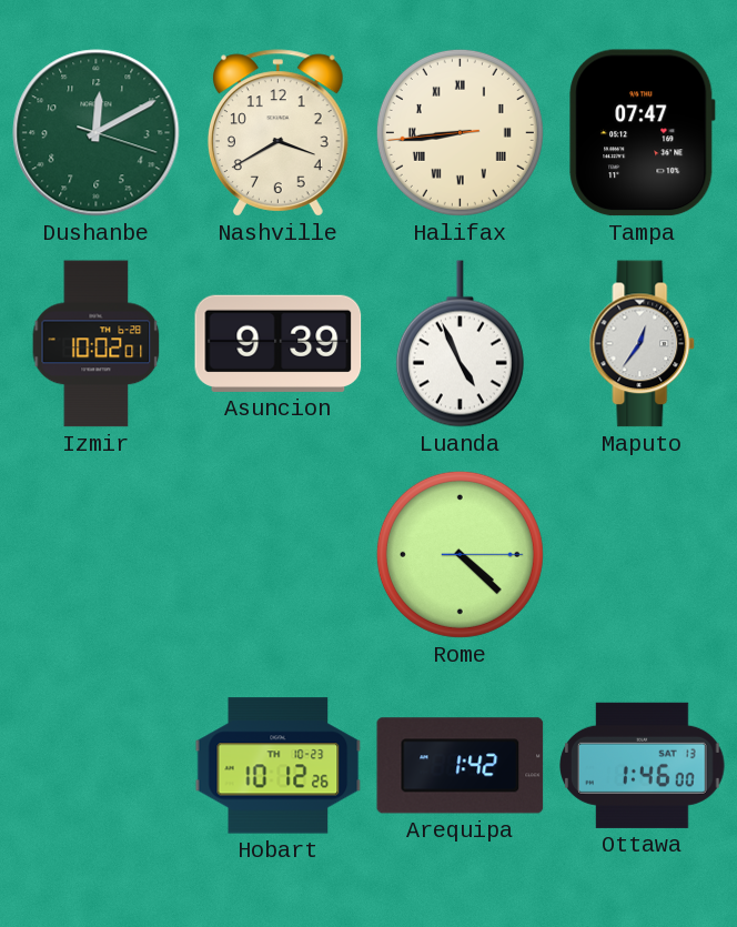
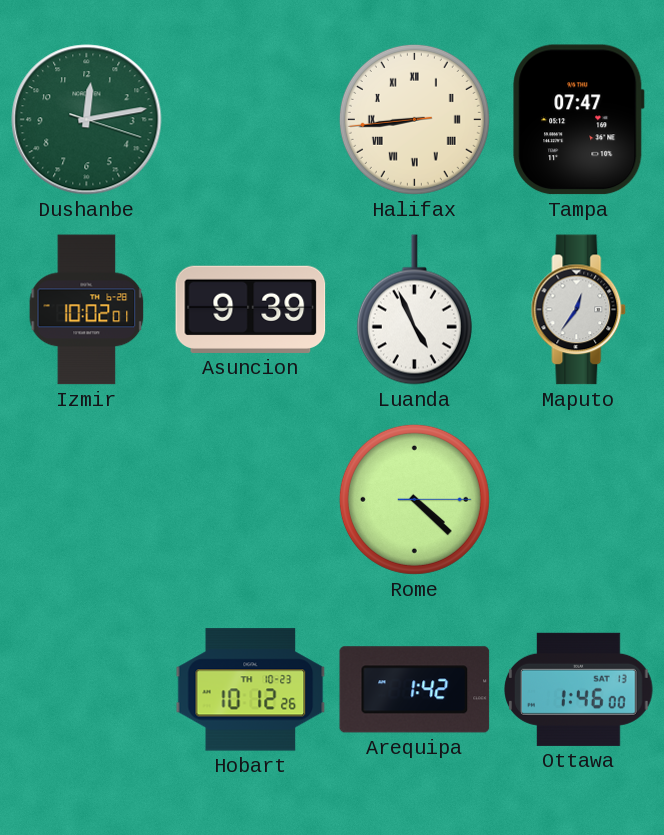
Dushanbe: 12:10 -> 12:13
Nashville: 3:40 -> none
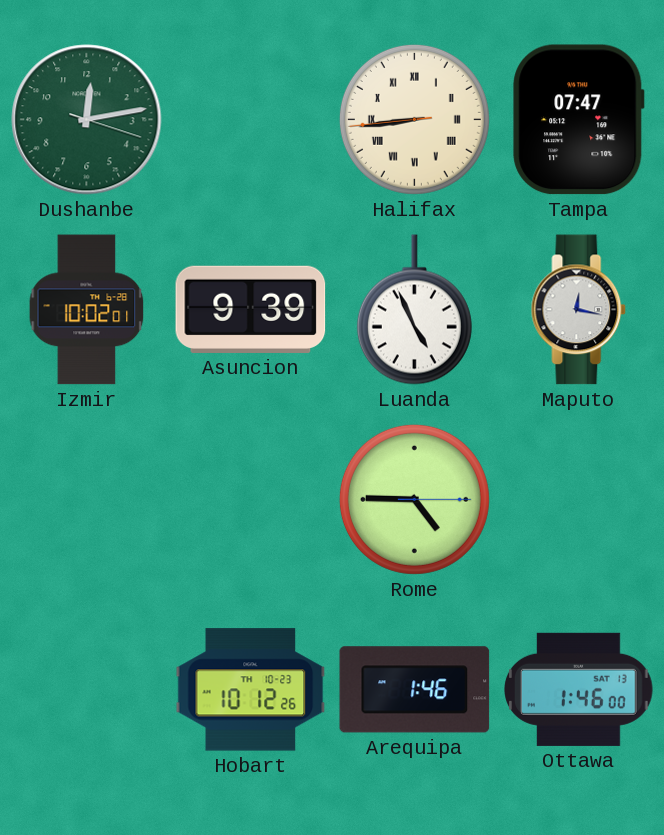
Maputo: 12:36 -> 12:17
Rome: 4:22 -> 4:45
Arequipa: 1:42 -> 1:46
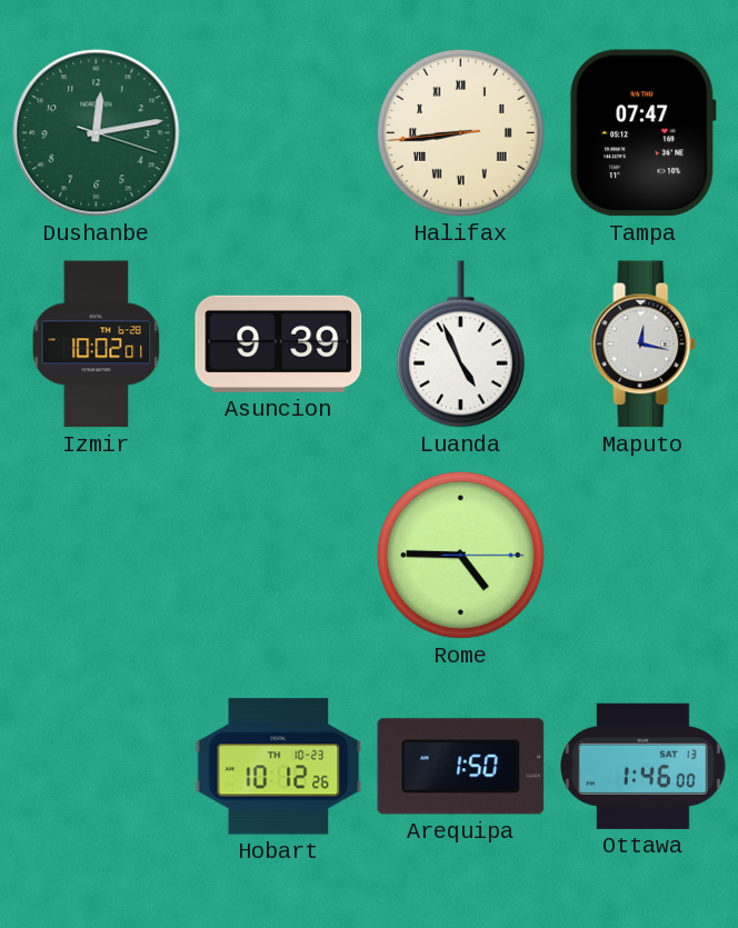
Arequipa: 1:46 -> 1:50
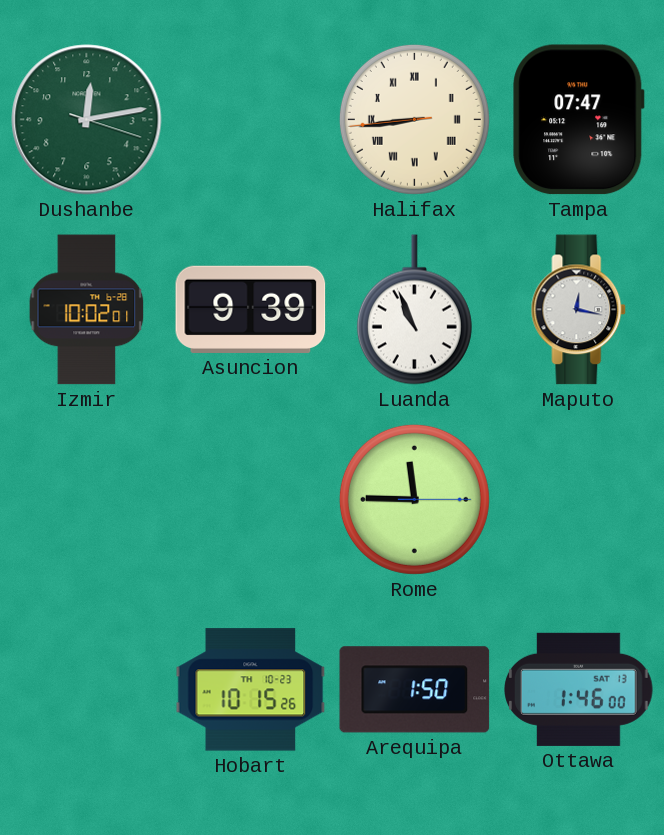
Luanda: 4:56 -> 10:56
Rome: 4:45 -> 11:45
Hobart: 10:12 -> 10:15
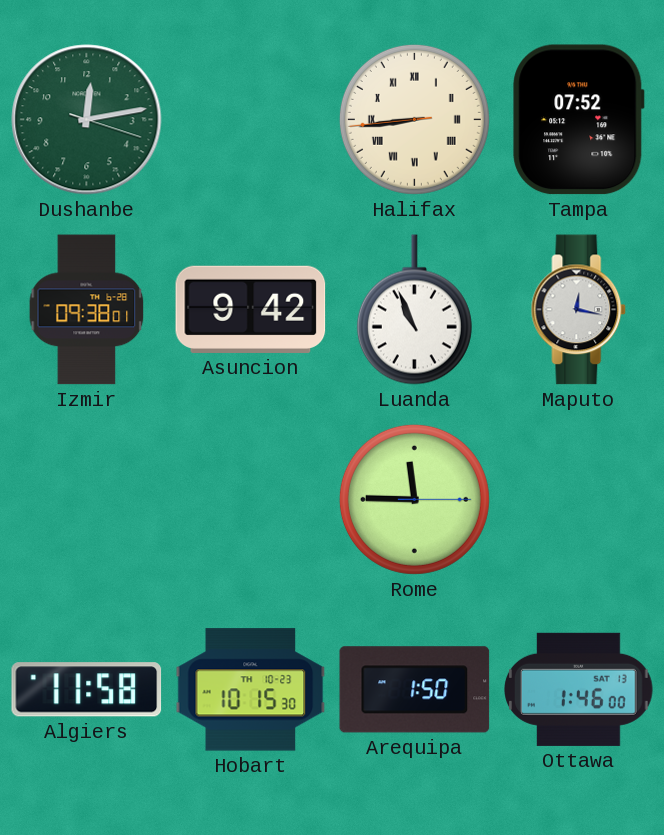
Tampa: 07:47 -> 07:52
Izmir: 10:02 -> 09:38
Asuncion: 9:39 -> 9:42
Algiers: none -> 11:58
Hobart: 10:15:26 -> 10:15:30
